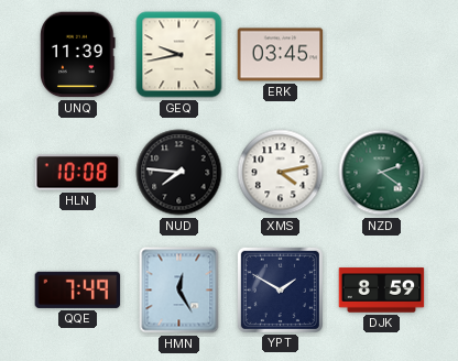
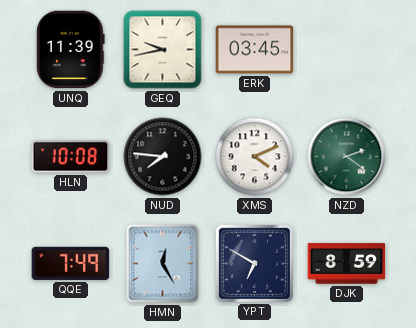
XMS: 4:13 -> 4:11
YPT: 1:50 -> 6:50
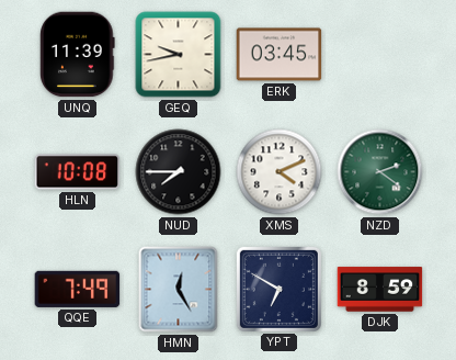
NUD: 7:46 -> 7:45
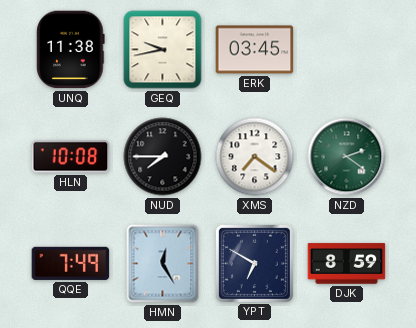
UNQ: 11:39 -> 11:38
XMS: 4:11 -> 7:21
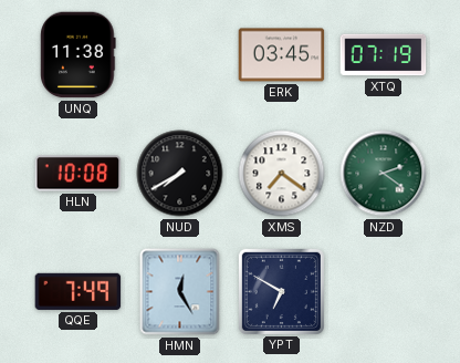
GEQ: 9:43 -> none
XTQ: none -> 07:19
NUD: 7:45 -> 7:40
DJK: 8:59 -> none
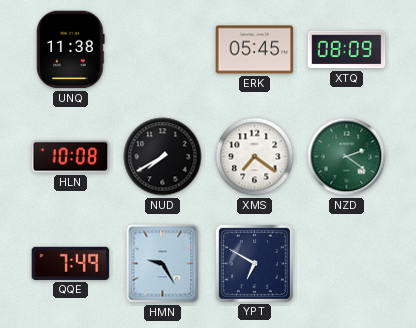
ERK: 03:45 -> 05:45
XTQ: 07:19 -> 08:09
HMN: 12:25 -> 9:25
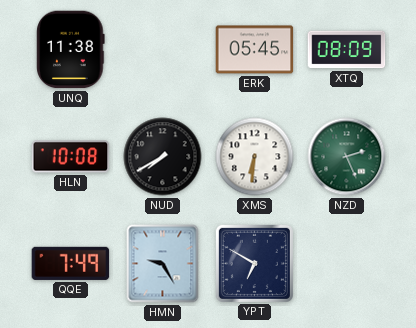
XMS: 7:21 -> 6:31
NZD: 2:21 -> 2:26
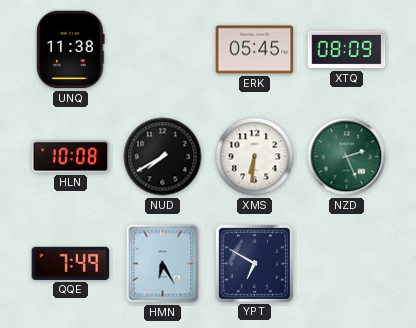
HMN: 9:25 -> 6:25
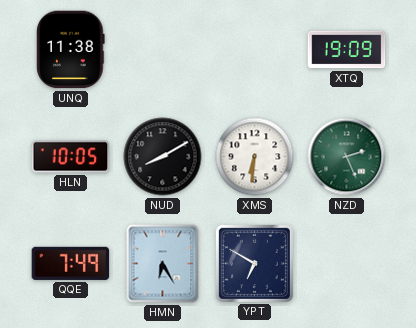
ERK: 05:45 -> none
XTQ: 08:09 -> 19:09
HLN: 10:08 -> 10:05
NUD: 7:40 -> 8:10
